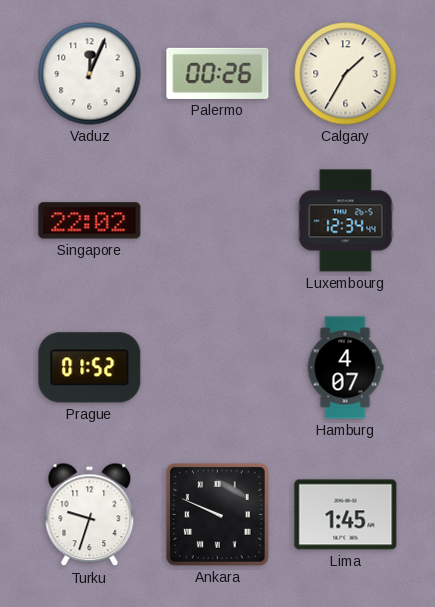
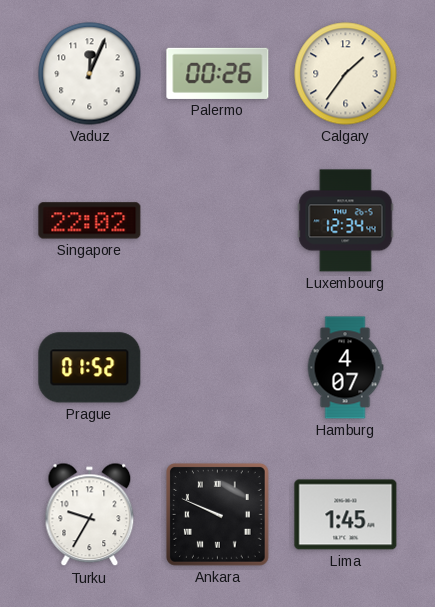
Calgary: 1:35 -> 1:36
Turku: 9:33 -> 9:35
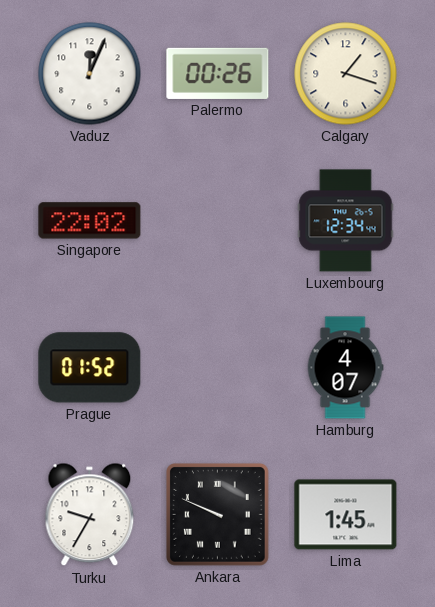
Calgary: 1:36 -> 1:18
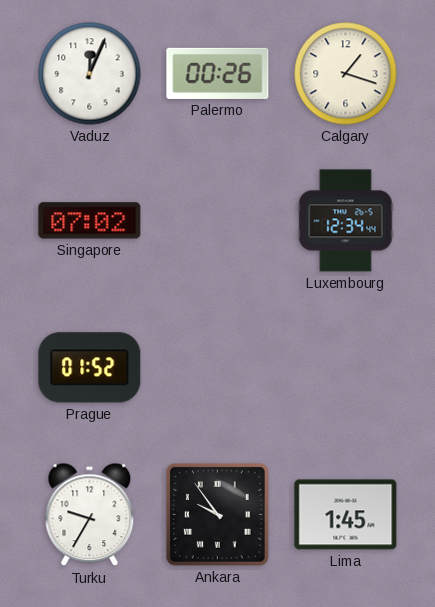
Singapore: 22:02 -> 07:02
Hamburg: 4:07 -> none
Ankara: 9:49 -> 9:54
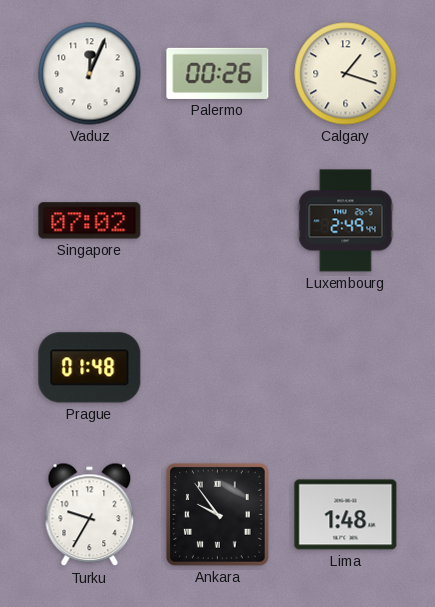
Luxembourg: 12:34 -> 2:49
Prague: 01:52 -> 01:48
Lima: 1:45 -> 1:48
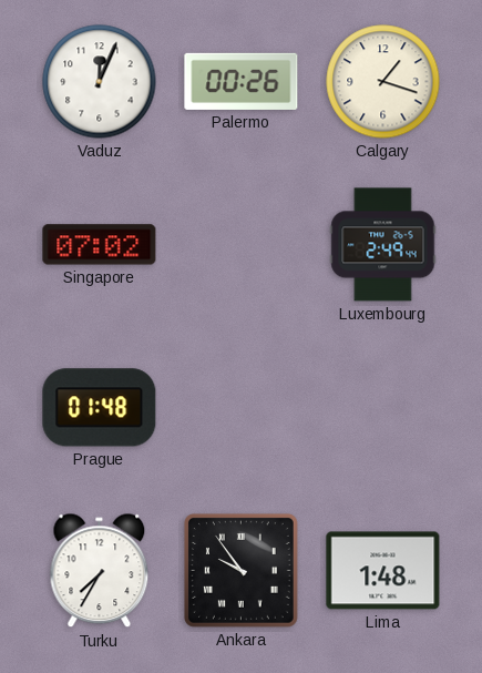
Turku: 9:35 -> 7:35
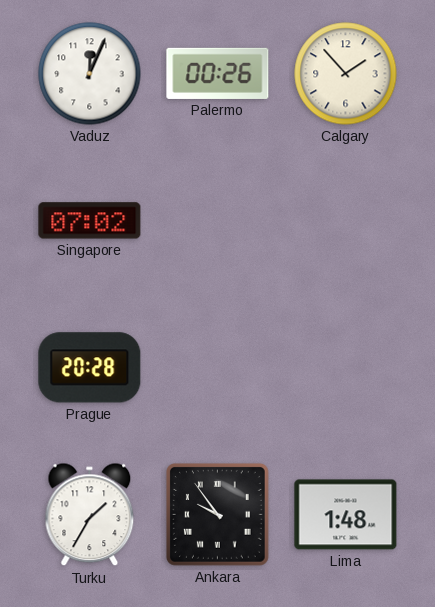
Calgary: 1:18 -> 1:53
Luxembourg: 2:49 -> none
Prague: 01:48 -> 20:28
Turku: 7:35 -> 1:35
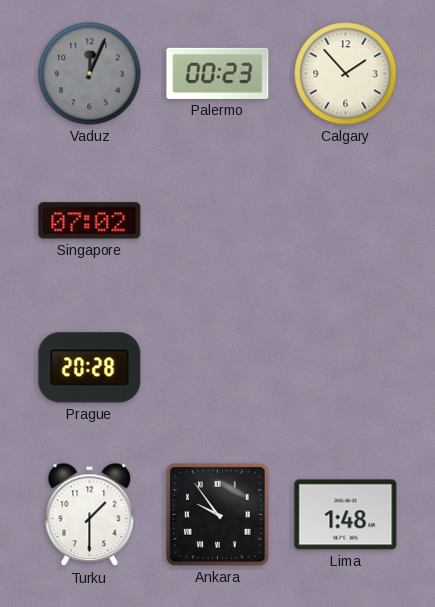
Vaduz dial: white -> grey
Palermo: 00:26 -> 00:23
Turku: 1:35 -> 1:30
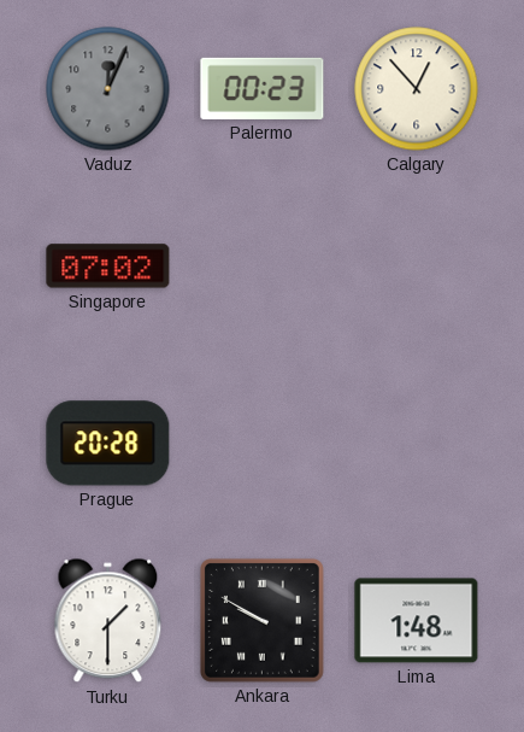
Calgary: 1:53 -> 12:53
Ankara: 9:54 -> 9:50
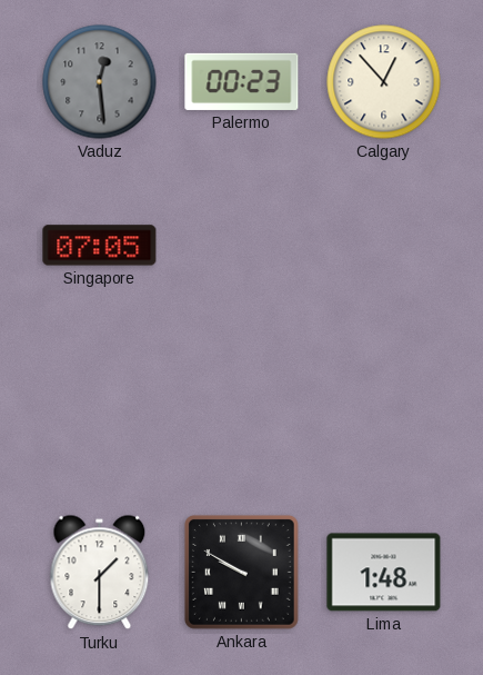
Vaduz: 12:04 -> 12:29
Singapore: 07:02 -> 07:05
Prague: 20:28 -> none
